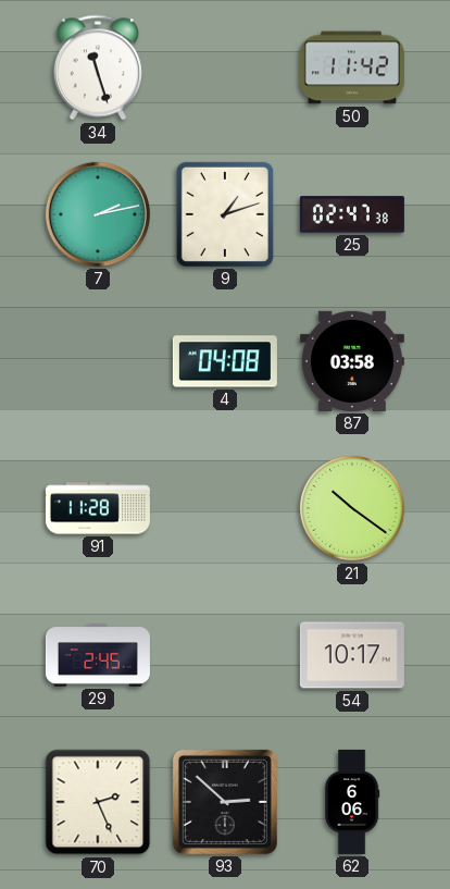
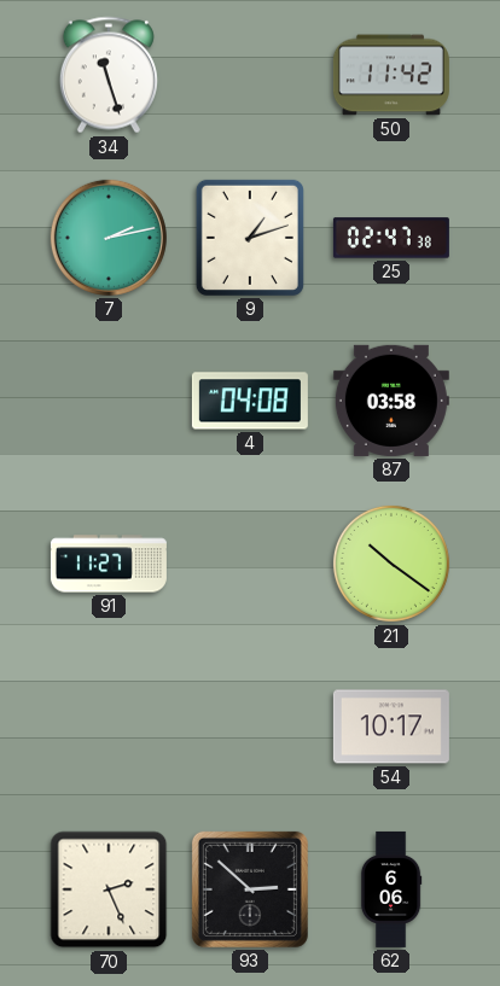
91: 11:28 -> 11:27
29: 2:45 -> none
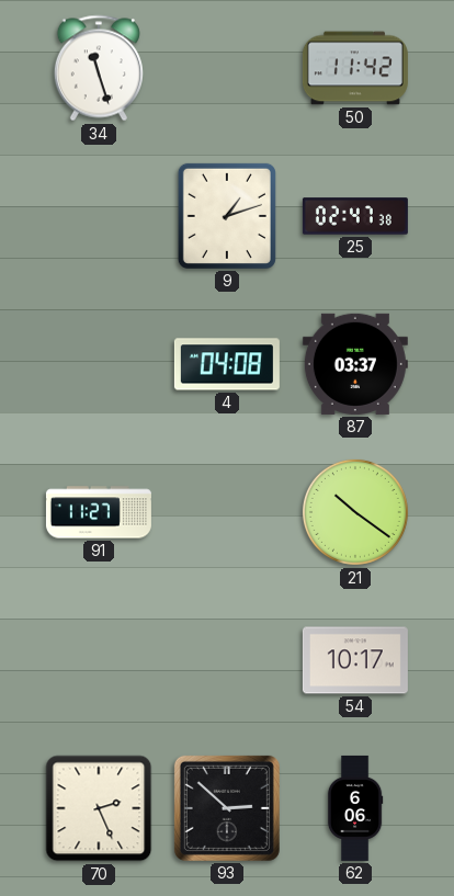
7: 2:13 -> none
87: 03:58 -> 03:37
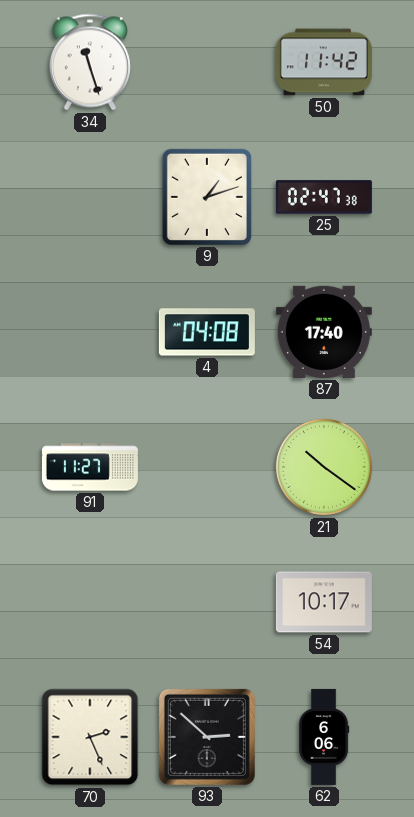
87: 03:37 -> 17:40
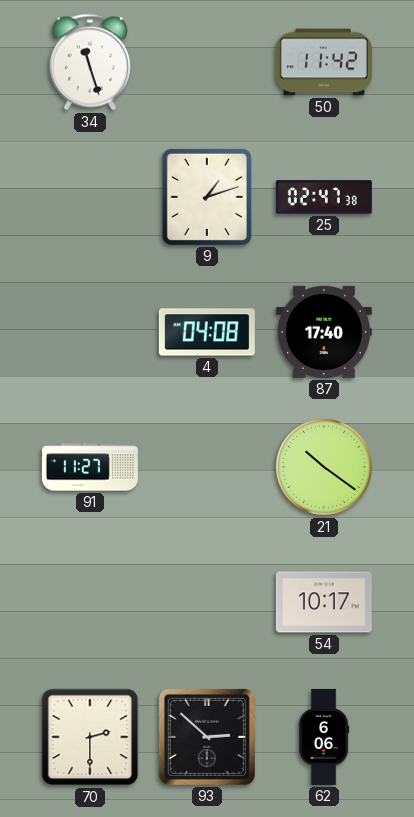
70: 2:26 -> 2:30
